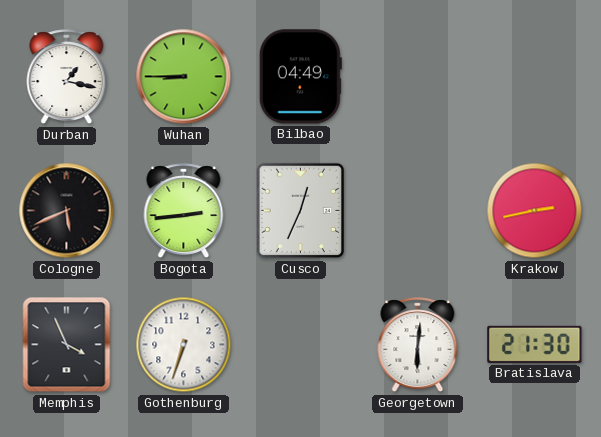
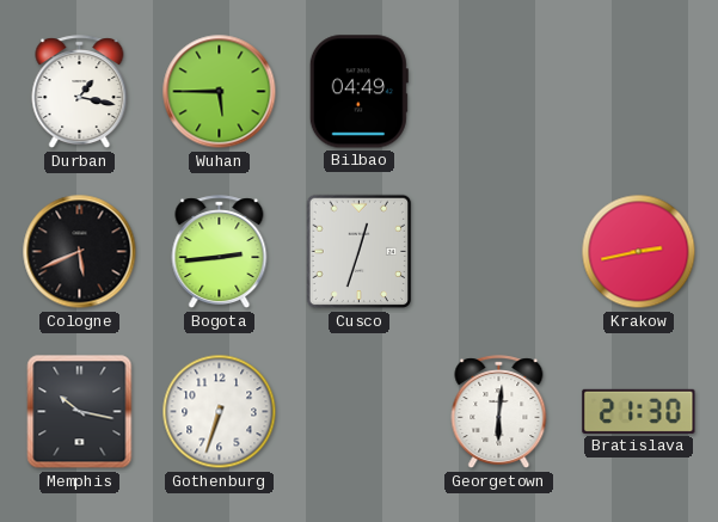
Wuhan: 8:45 -> 5:45
Cusco: 12:34 -> 12:33
Memphis: 3:56 -> 10:17
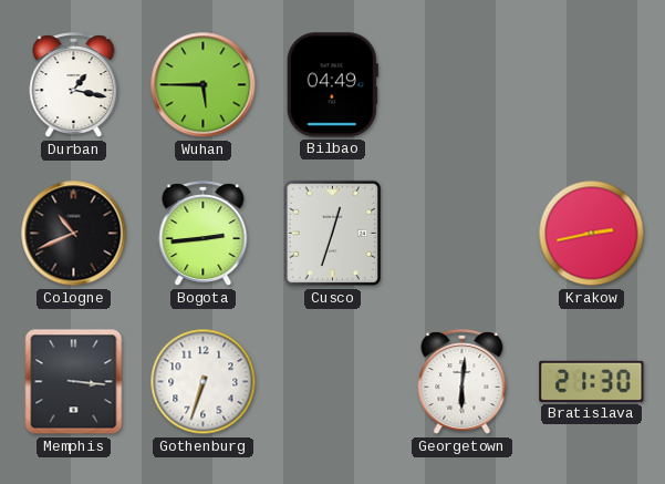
Cologne: 5:41 -> 10:41
Memphis: 10:17 -> 3:16
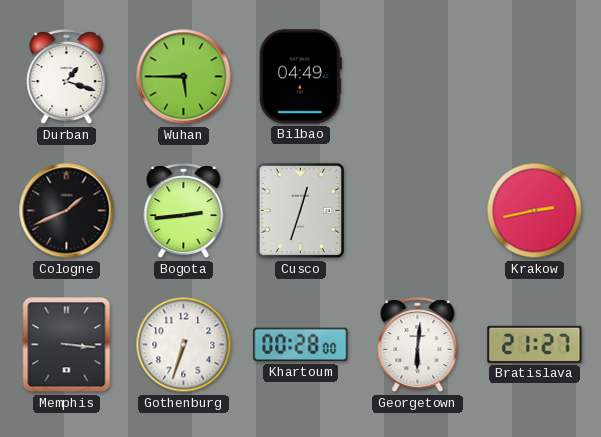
Durban: 1:17 -> 1:18
Cologne: 10:41 -> 1:41
Khartoum: none -> 00:28
Bratislava: 21:30 -> 21:27
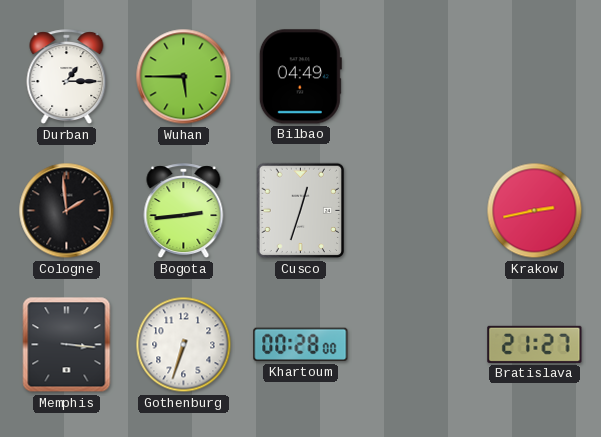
Durban: 1:18 -> 1:15
Cologne: 1:41 -> 1:59
Georgetown: 6:01 -> none
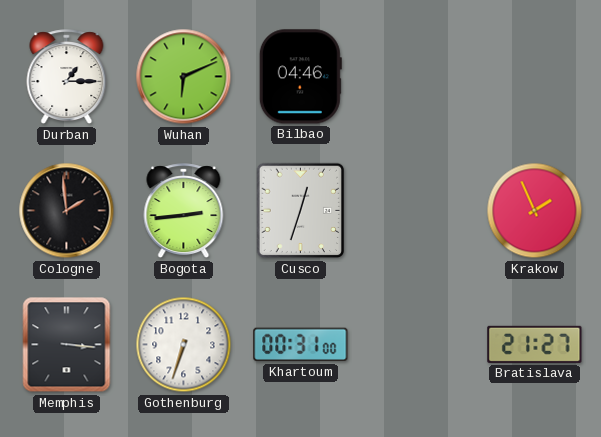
Wuhan: 5:45 -> 6:11
Bilbao: 04:49 -> 04:46
Krakow: 2:43 -> 1:56
Khartoum: 00:28 -> 00:31
